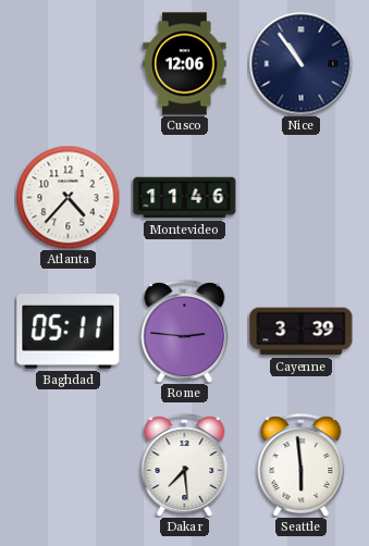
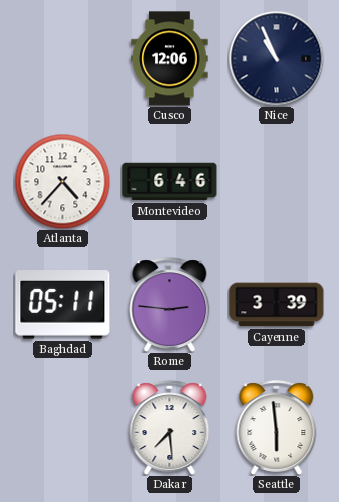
Nice: 10:54 -> 10:56
Montevideo: 11:46 -> 6:46
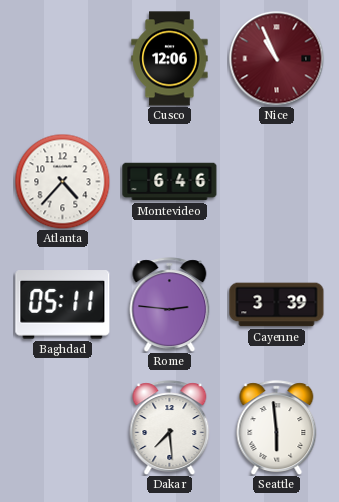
Nice dial: navy -> burgundy
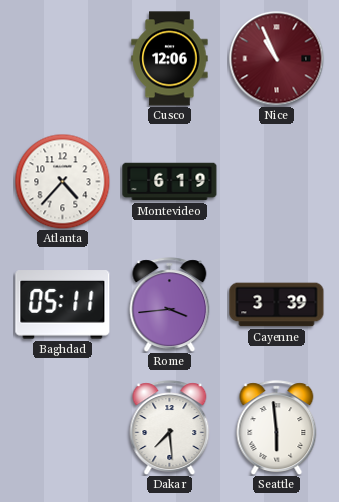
Montevideo: 6:46 -> 6:19
Rome: 2:46 -> 3:44
